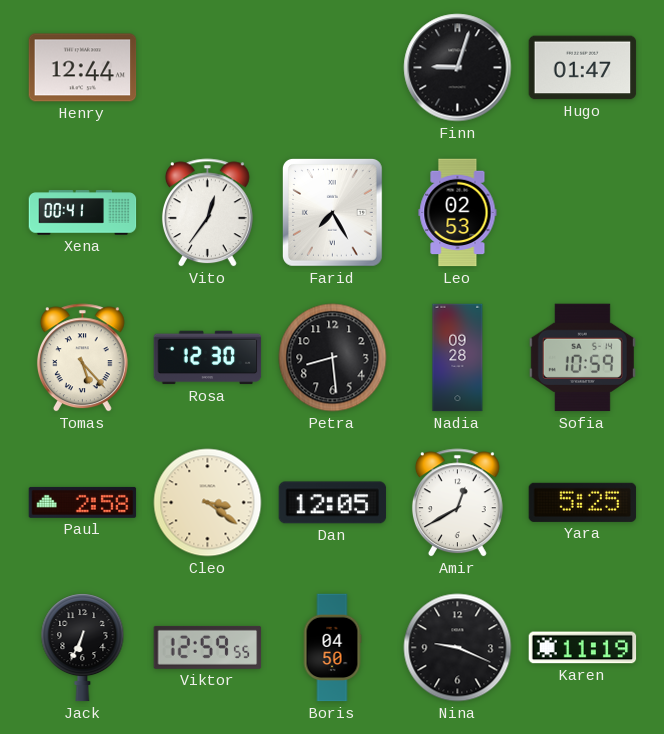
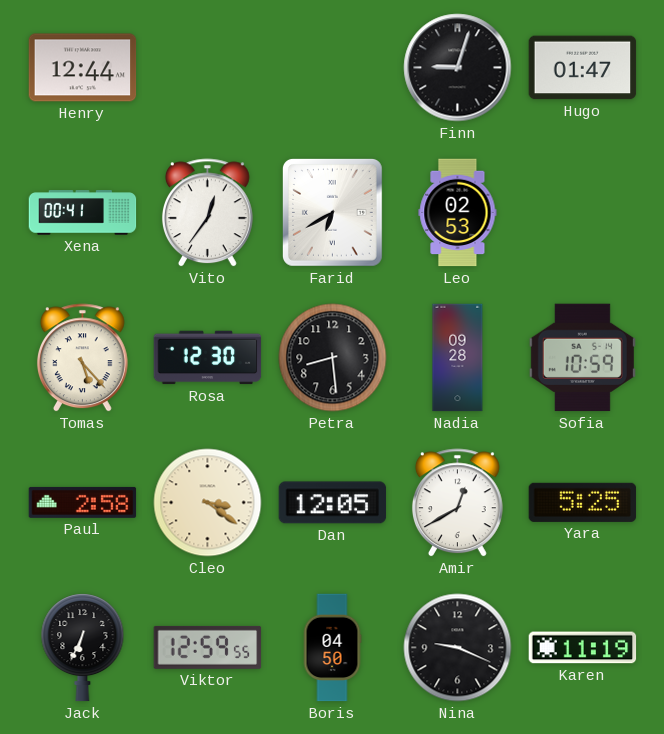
Farid: 7:25 -> 6:40
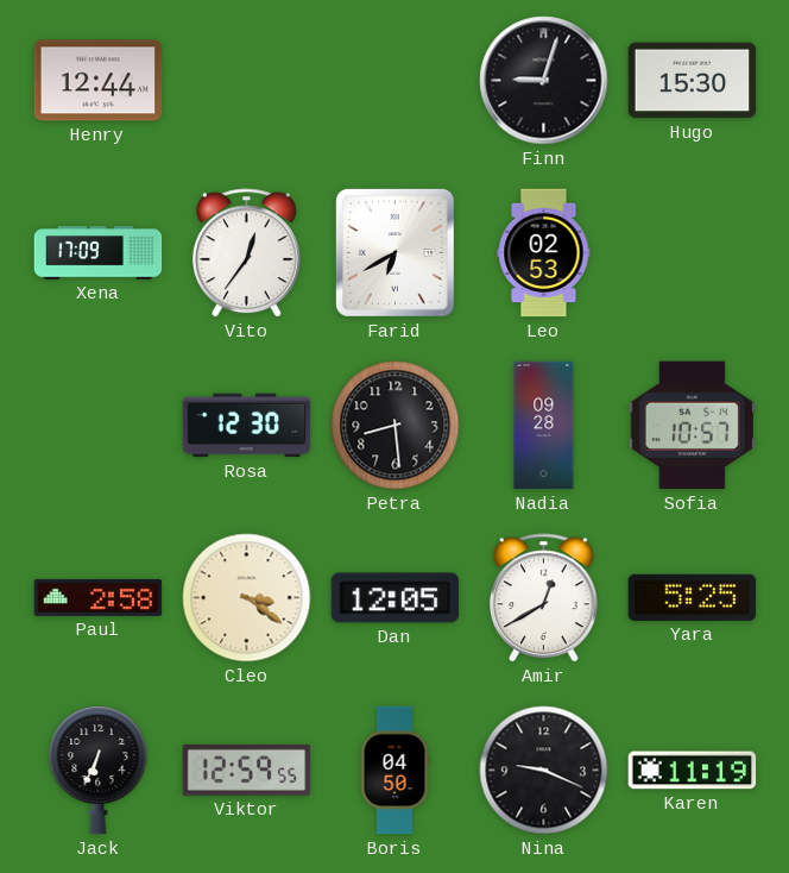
Hugo: 01:47 -> 15:30
Xena: 00:41 -> 17:09
Tomas: 5:23 -> none
Sofia: 10:59 -> 10:57
